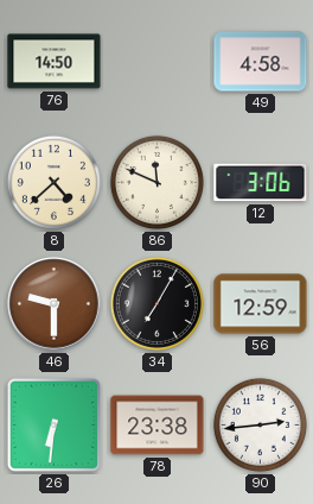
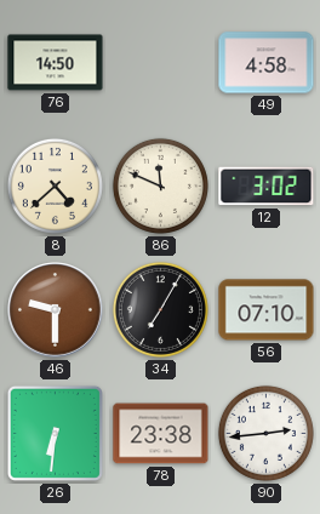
12: 3:06 -> 3:02
56: 12:59 -> 07:10
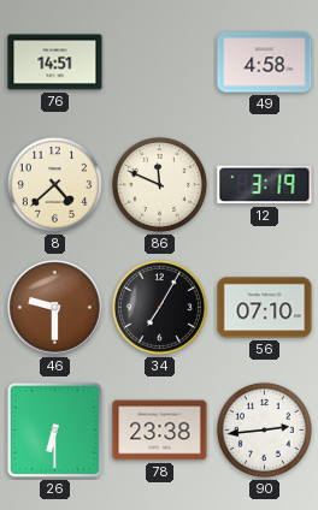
76: 14:50 -> 14:51
12: 3:02 -> 3:19
26: 6:31 -> 6:30
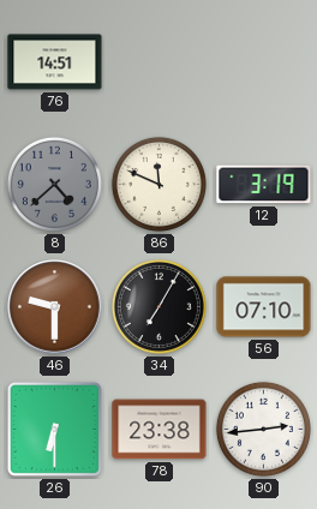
49: 4:58 -> none
8 dial: cream -> grey
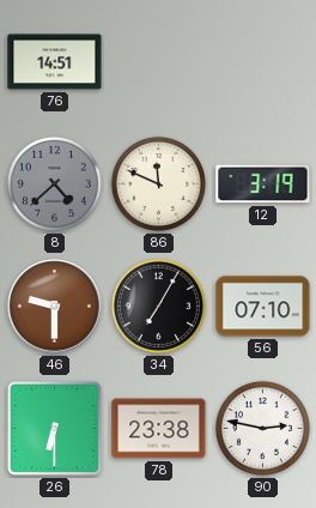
90: 2:44 -> 2:47
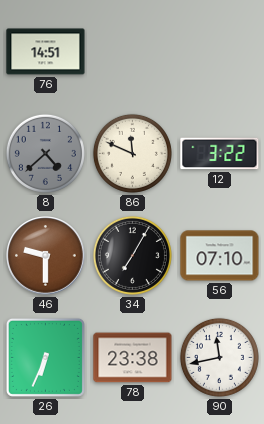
12: 3:19 -> 3:22
26: 6:30 -> 6:34
90: 2:47 -> 11:43
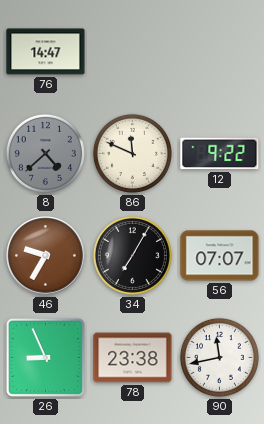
76: 14:51 -> 14:47
12: 3:22 -> 9:22
46: 9:30 -> 9:35
56: 07:10 -> 07:07
26: 6:34 -> 8:56
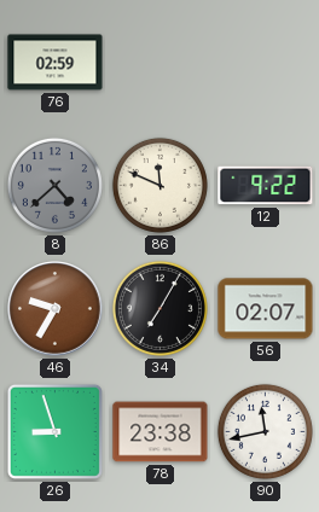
76: 14:47 -> 02:59
56: 07:07 -> 02:07
26: 8:56 -> 8:57
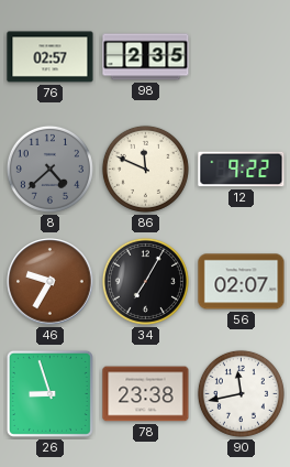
76: 02:59 -> 02:57
98: none -> 2:35
